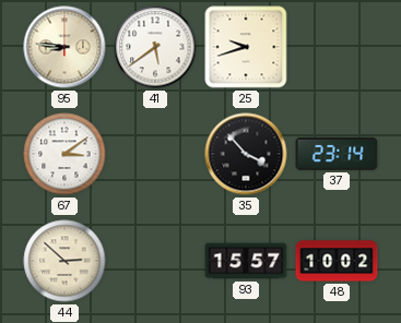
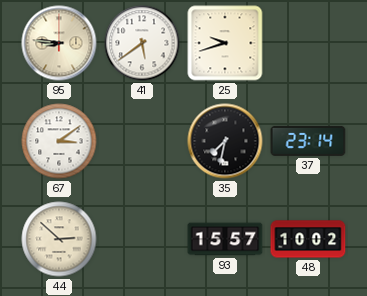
35: 3:53 -> 7:32
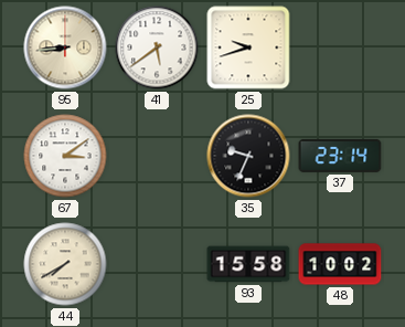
95: 8:46 -> 8:44
35: 7:32 -> 9:34
44: 2:52 -> 7:40
93: 15:57 -> 15:58
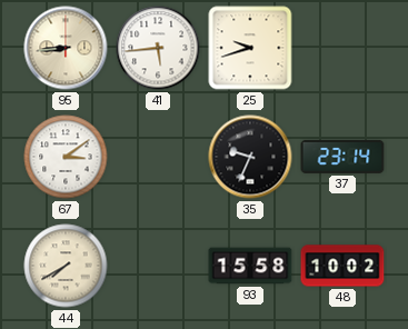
41: 5:39 -> 5:44
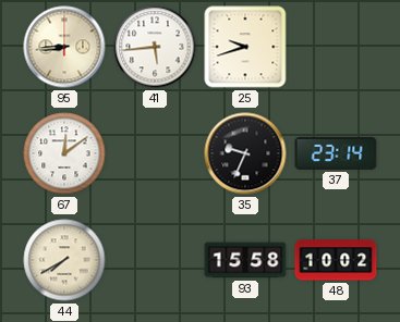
67: 3:09 -> 12:09
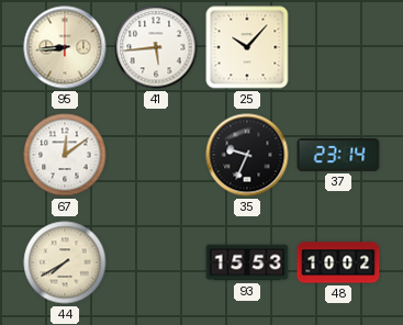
25: 9:42 -> 10:07
93: 15:58 -> 15:53
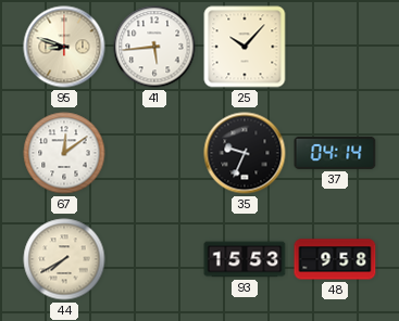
95: 8:44 -> 8:48
37: 23:14 -> 04:14
48: 10:02 -> 9:58
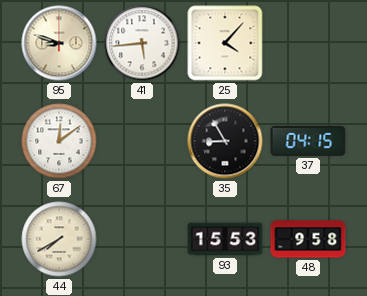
25: 10:07 -> 4:07
35: 9:34 -> 8:55
37: 04:14 -> 04:15
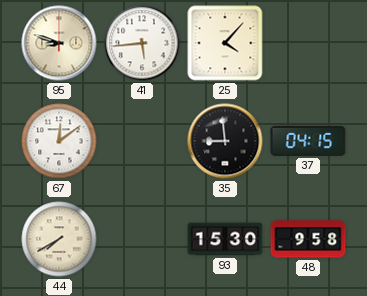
35: 8:55 -> 8:59
93: 15:53 -> 15:30
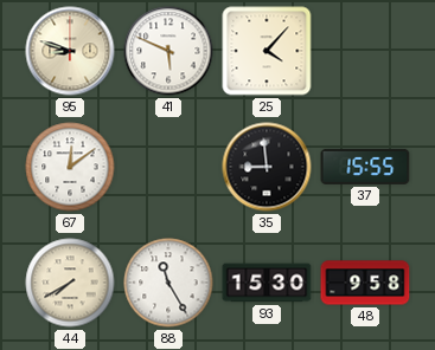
41: 5:44 -> 5:49
37: 04:15 -> 15:55
88: none -> 11:25
